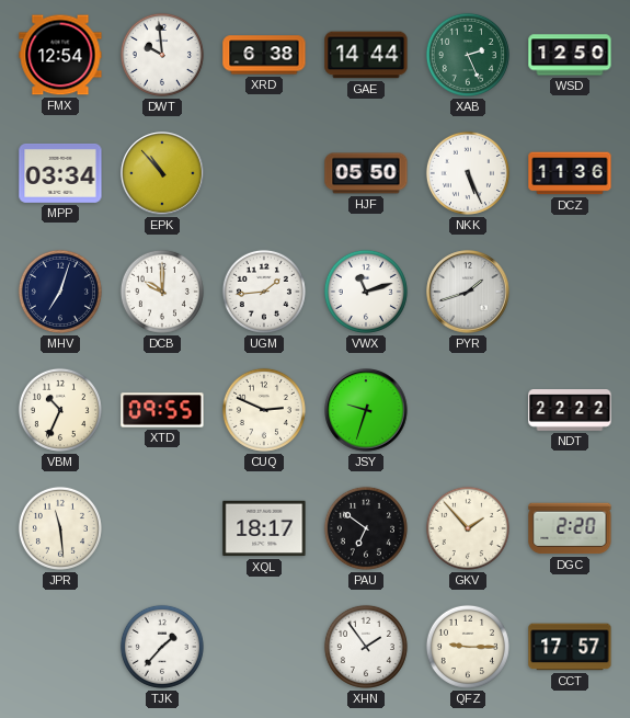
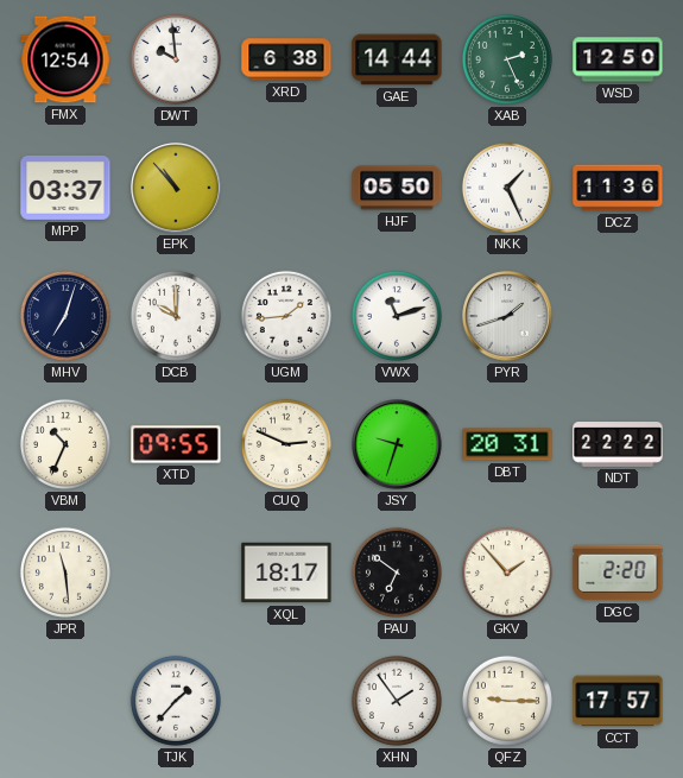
MPP: 03:34 -> 03:37
NKK: 5:26 -> 1:26
DBT: none -> 20:31
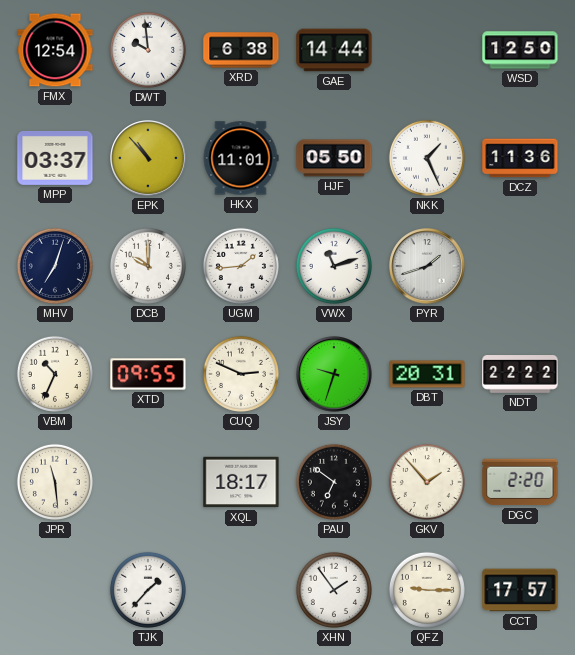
XAB: 2:26 -> none
HKX: none -> 11:01
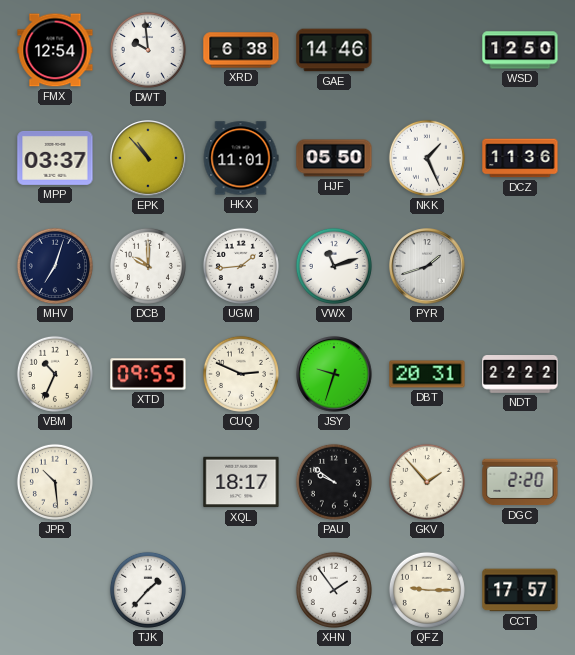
GAE: 14:44 -> 14:46
JPR: 11:29 -> 10:29
PAU: 6:51 -> 9:51
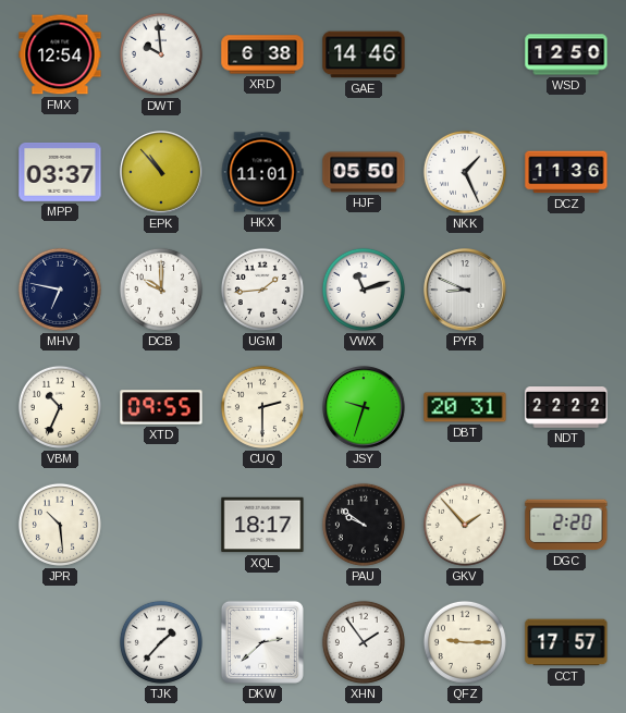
MHV: 7:03 -> 6:47
PYR: 1:42 -> 8:49
CUQ: 2:49 -> 2:30
DKW: none -> 2:38
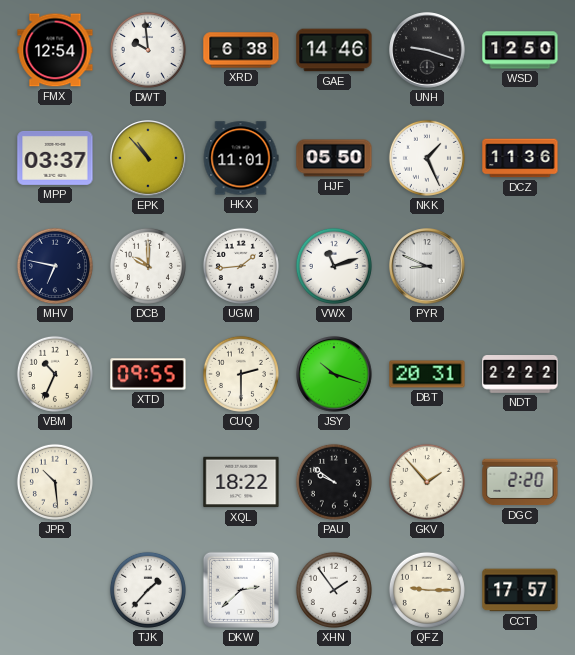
UNH: none -> 9:18
JSY: 9:33 -> 10:18
XQL: 18:17 -> 18:22
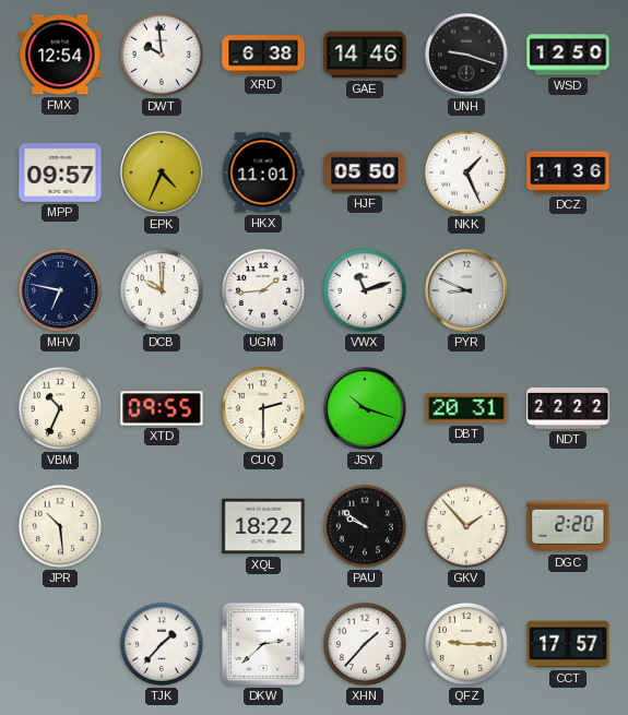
MPP: 03:37 -> 09:57
EPK: 10:53 -> 4:34
XHN: 1:54 -> 1:37
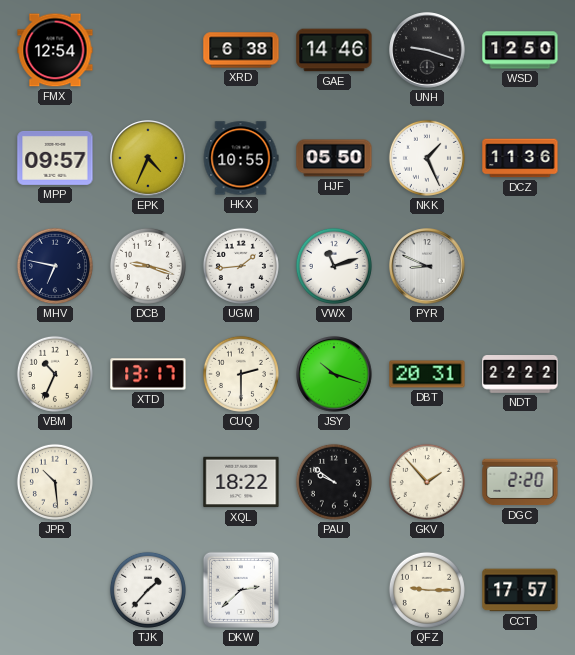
DWT: 9:59 -> none
HKX: 11:01 -> 10:55
DCB: 10:00 -> 9:18
XTD: 09:55 -> 13:17
XHN: 1:37 -> none
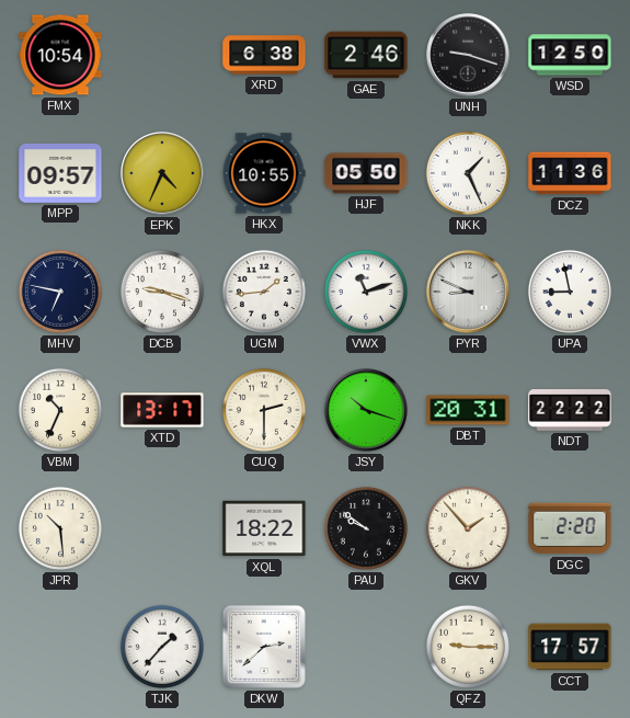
FMX: 12:54 -> 10:54
GAE: 14:46 -> 2:46
UPA: none -> 8:58
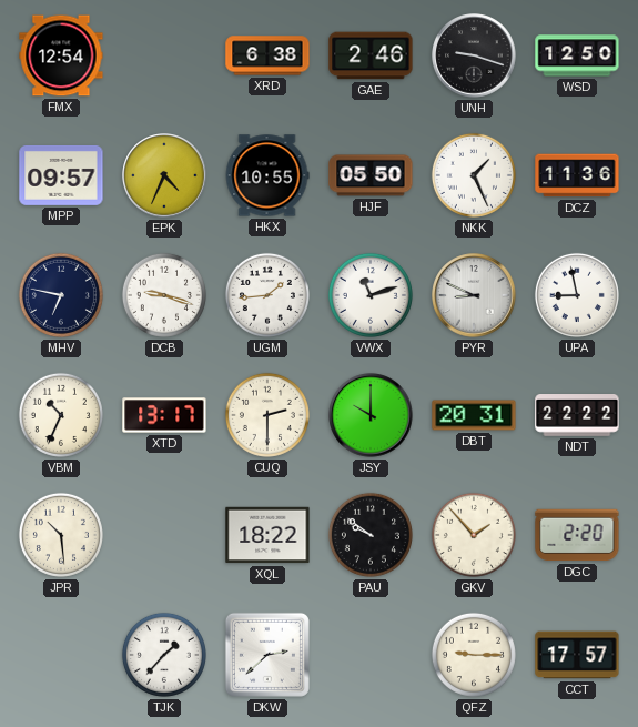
FMX: 10:54 -> 12:54
JSY: 10:18 -> 10:00
